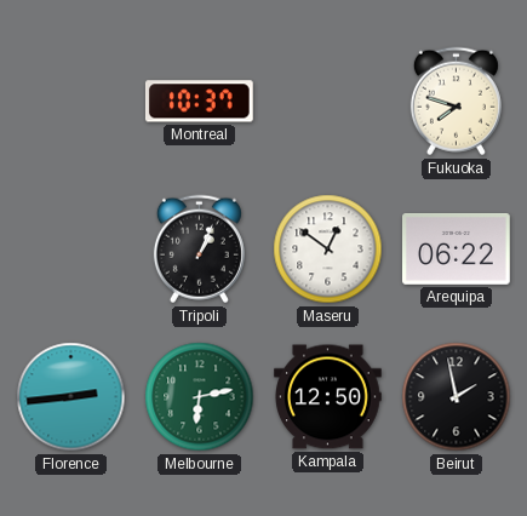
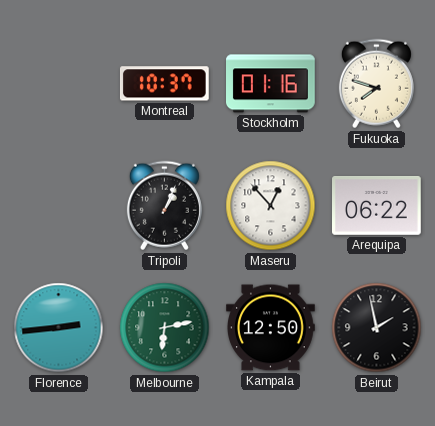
Stockholm: none -> 01:16
Maseru: 12:51 -> 12:53
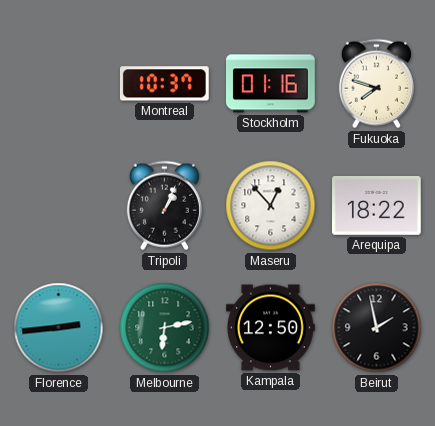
Arequipa: 06:22 -> 18:22
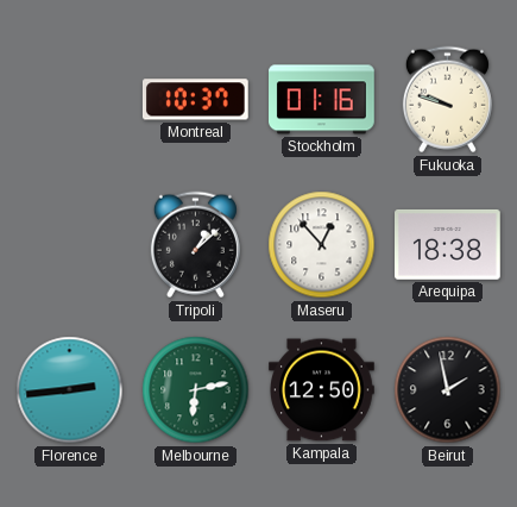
Fukuoka: 7:48 -> 9:48
Tripoli: 1:04 -> 1:08
Arequipa: 18:22 -> 18:38
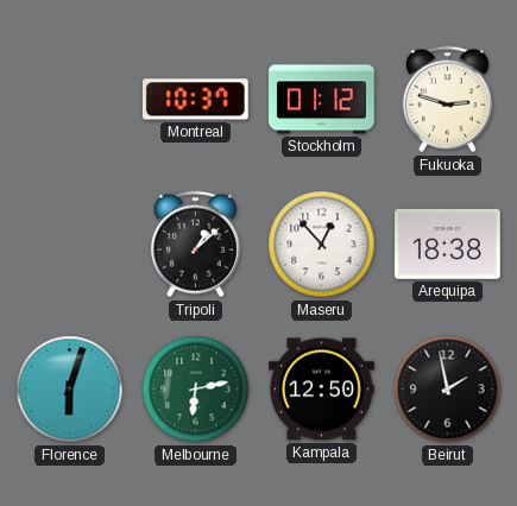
Stockholm: 01:16 -> 01:12
Fukuoka: 9:48 -> 2:48
Florence: 2:44 -> 6:03
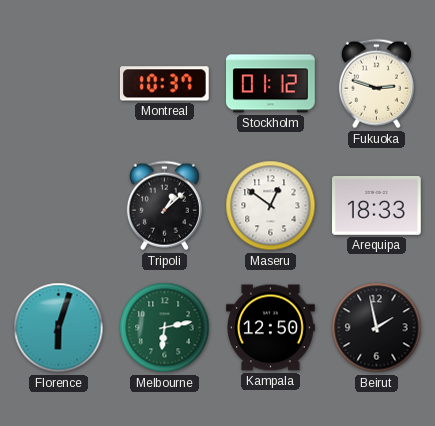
Maseru: 12:53 -> 12:51
Arequipa: 18:38 -> 18:33
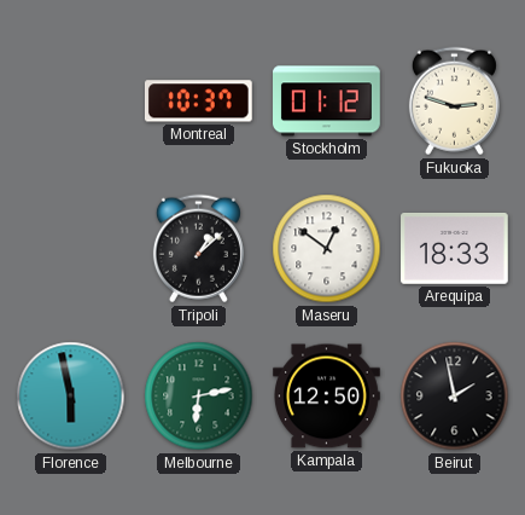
Florence: 6:03 -> 5:58
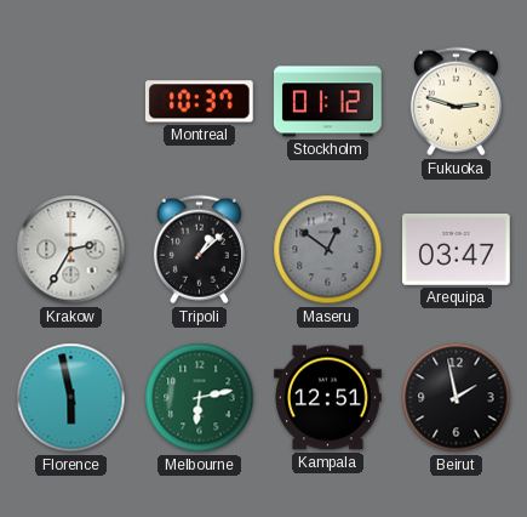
Krakow: none -> 2:35
Maseru dial: white -> grey
Arequipa: 18:33 -> 03:47
Kampala: 12:50 -> 12:51
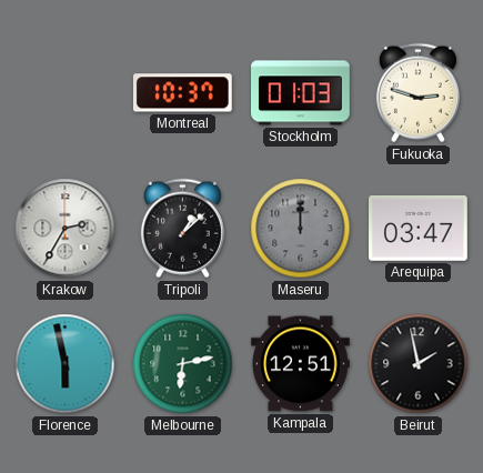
Stockholm: 01:12 -> 01:03
Maseru: 12:51 -> 12:00
